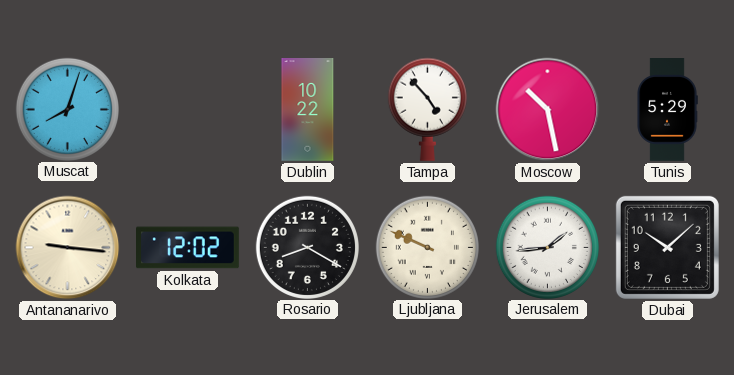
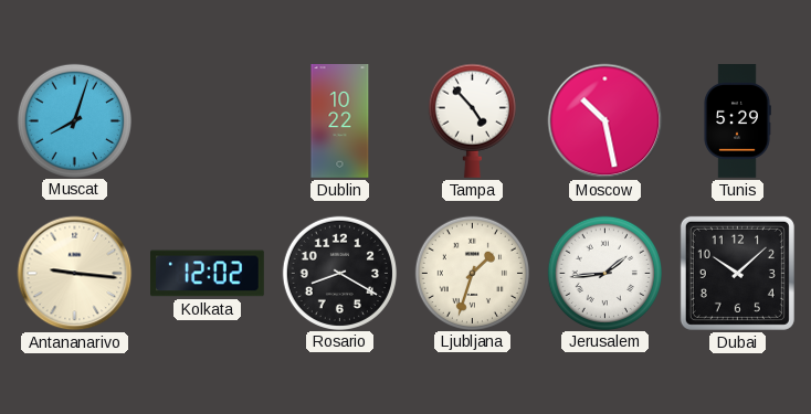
Ljubljana: 9:49 -> 1:33
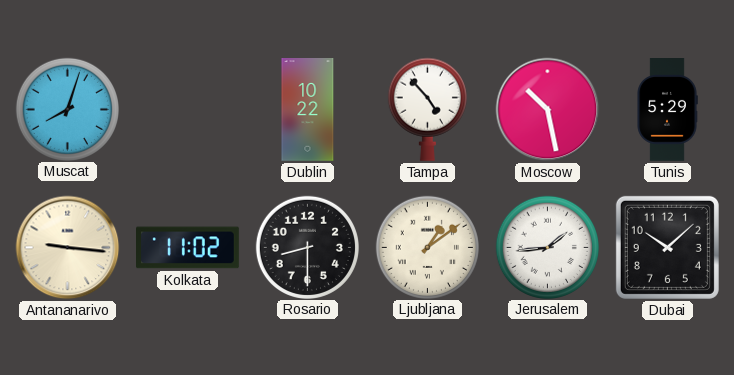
Kolkata: 12:02 -> 11:02
Rosario: 8:20 -> 8:30
Ljubljana: 1:33 -> 1:09
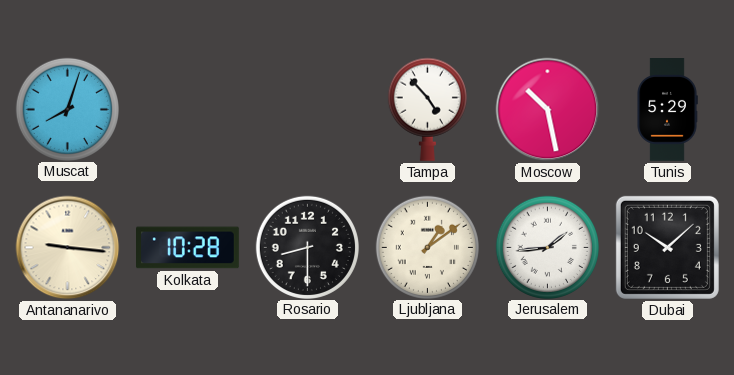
Dublin: 10:22 -> none
Kolkata: 11:02 -> 10:28
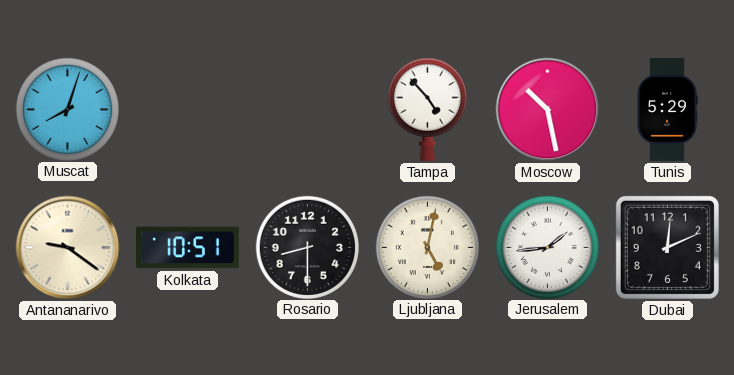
Antananarivo: 9:16 -> 9:21
Kolkata: 10:28 -> 10:51
Ljubljana: 1:09 -> 5:02
Dubai: 10:08 -> 12:11
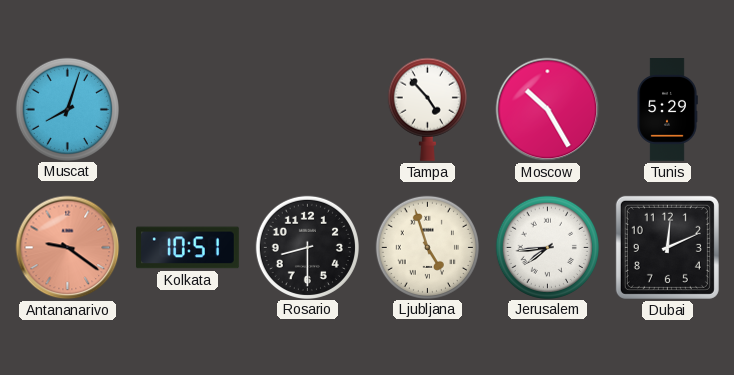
Moscow: 10:28 -> 10:25
Antananarivo dial: cream -> salmon
Ljubljana: 5:02 -> 4:57
Jerusalem: 1:44 -> 7:44
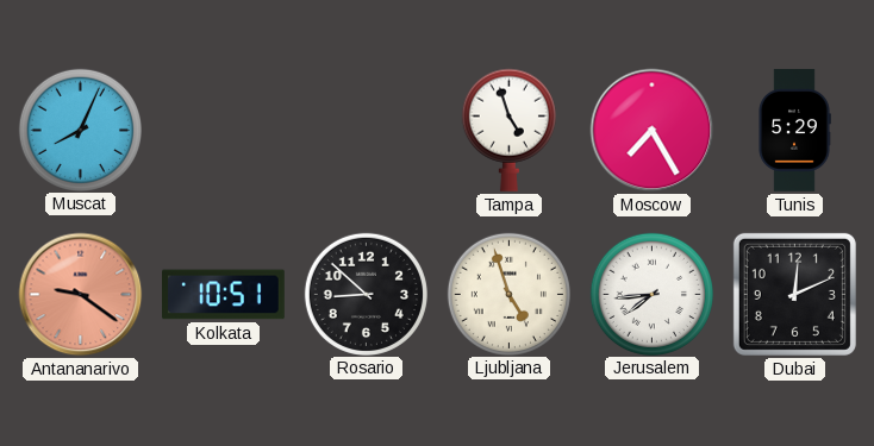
Muscat: 8:03 -> 8:04
Tampa: 4:53 -> 4:57
Moscow: 10:25 -> 7:25
Rosario: 8:30 -> 8:52
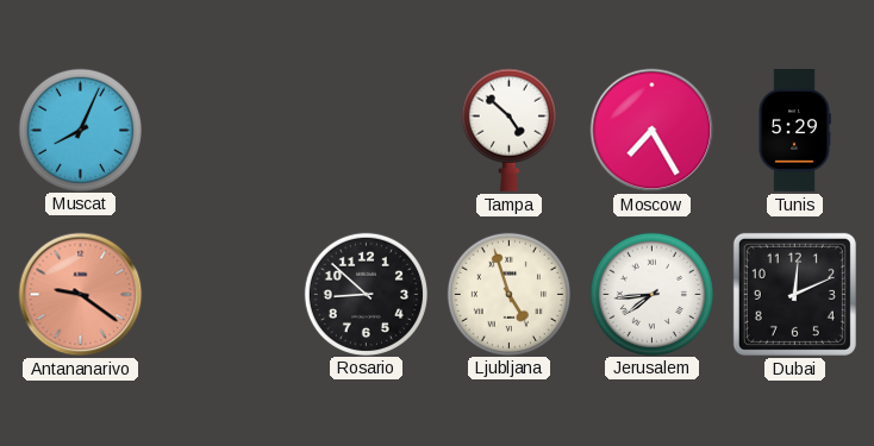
Tampa: 4:57 -> 4:52
Kolkata: 10:51 -> none
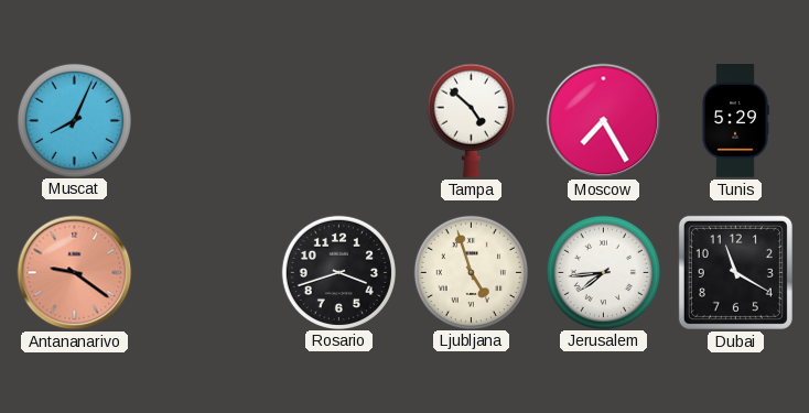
Rosario: 8:52 -> 3:42
Dubai: 12:11 -> 11:20
